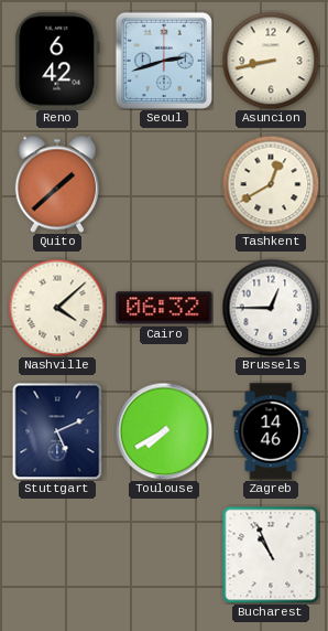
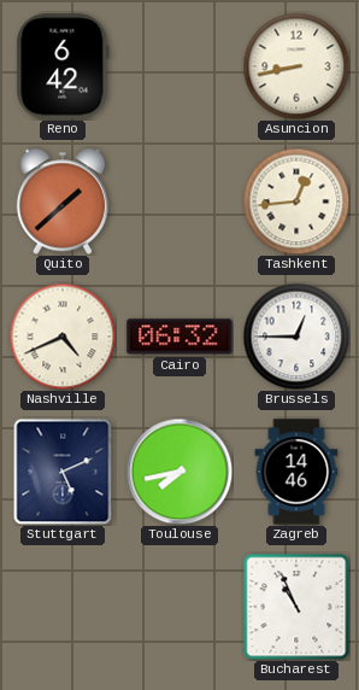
Seoul: 2:42 -> none
Tashkent: 12:40 -> 12:44
Nashville: 4:08 -> 4:41
Toulouse: 7:40 -> 7:43
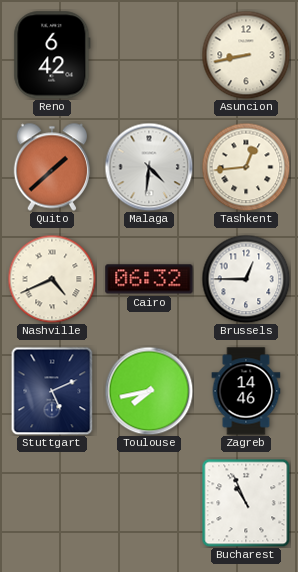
Malaga: none -> 4:31
